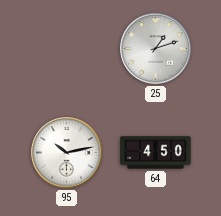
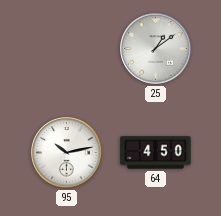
25: 1:12 -> 1:09
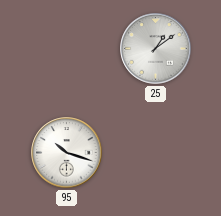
95: 10:13 -> 10:18
64: 4:50 -> none
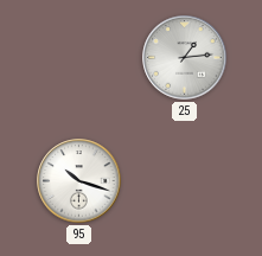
25: 1:09 -> 1:14
